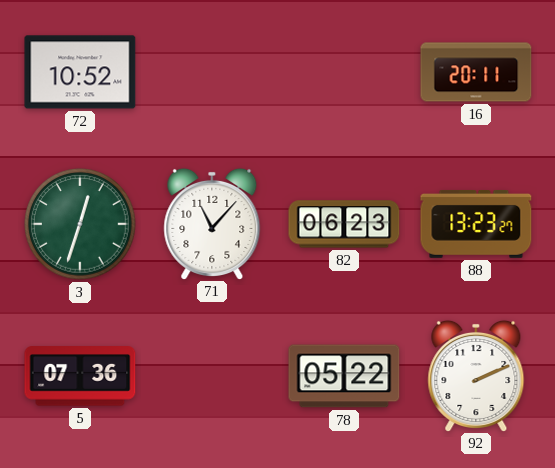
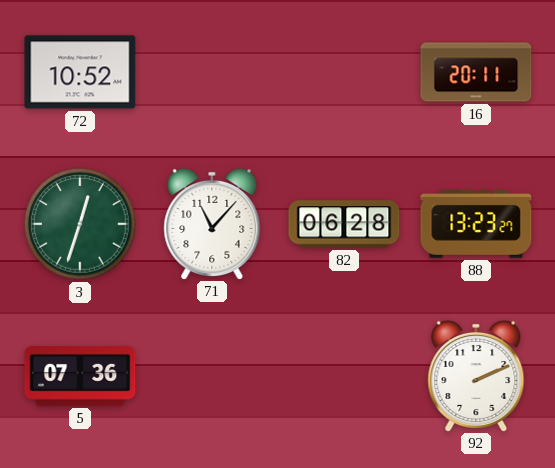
82: 06:23 -> 06:28
78: 05:22 -> none
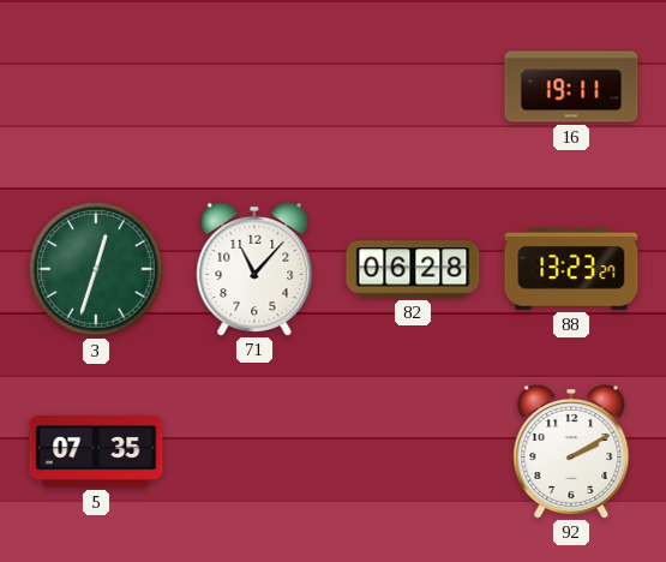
72: 10:52 -> none
16: 20:11 -> 19:11
5: 07:36 -> 07:35
92: 2:11 -> 2:10
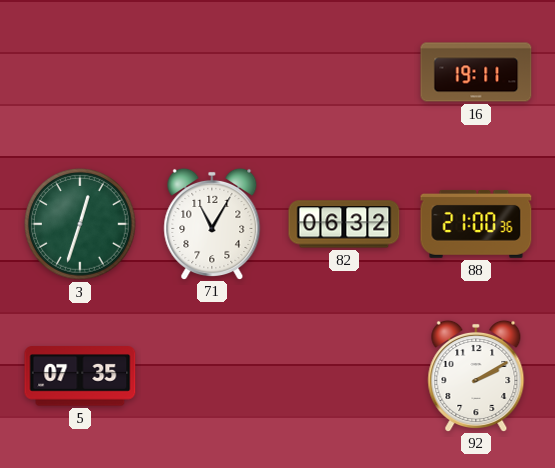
71: 11:07 -> 11:05
82: 06:28 -> 06:32
88: 13:23 -> 21:00
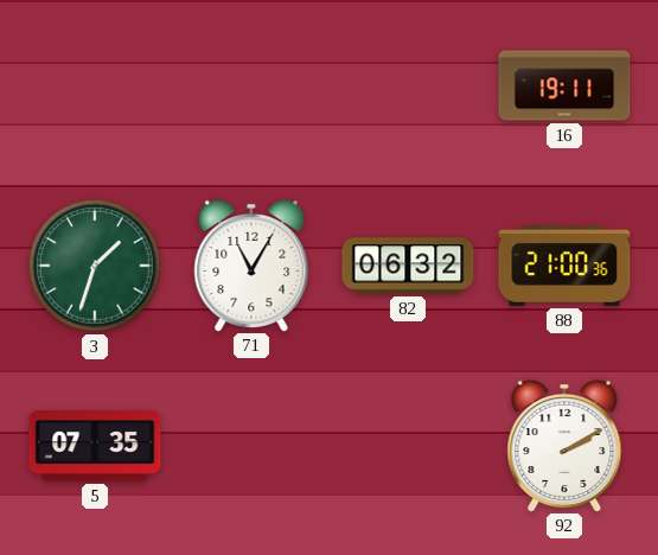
3: 12:33 -> 1:33
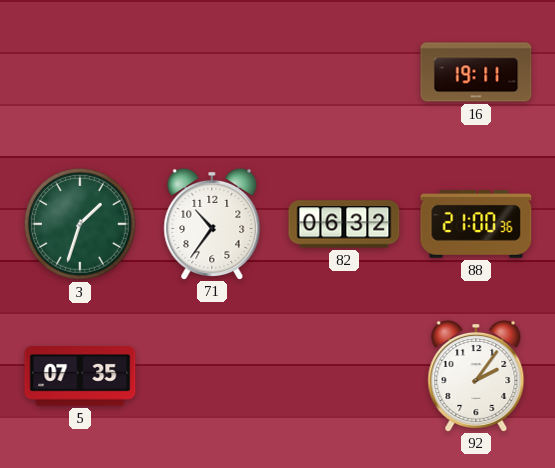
71: 11:05 -> 10:36
92: 2:10 -> 2:06
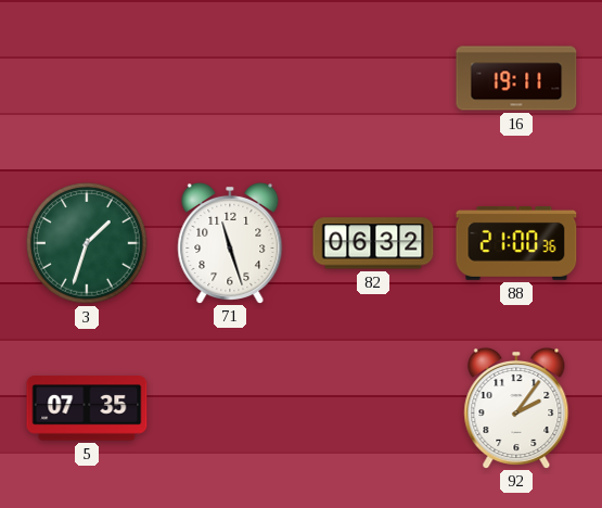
71: 10:36 -> 11:27
